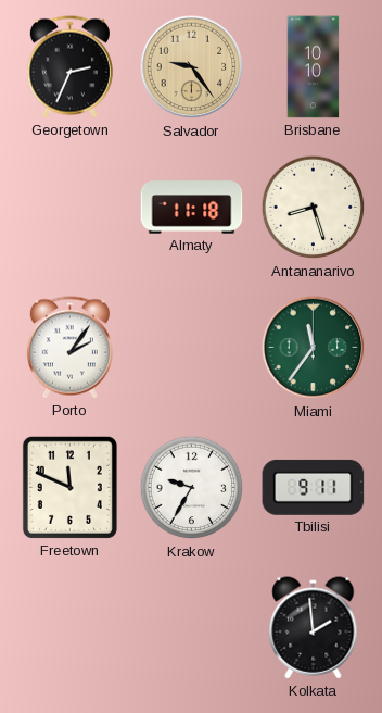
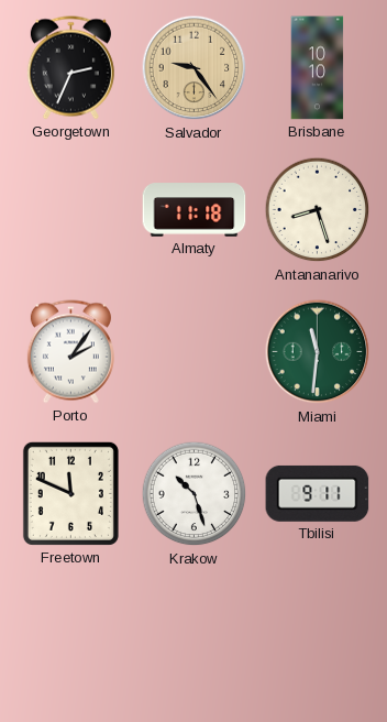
Miami: 11:36 -> 11:31
Krakow: 9:35 -> 10:27
Kolkata: 1:59 -> none
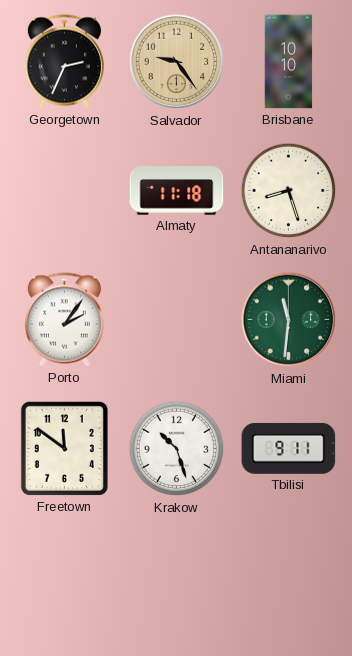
Freetown: 11:49 -> 11:51
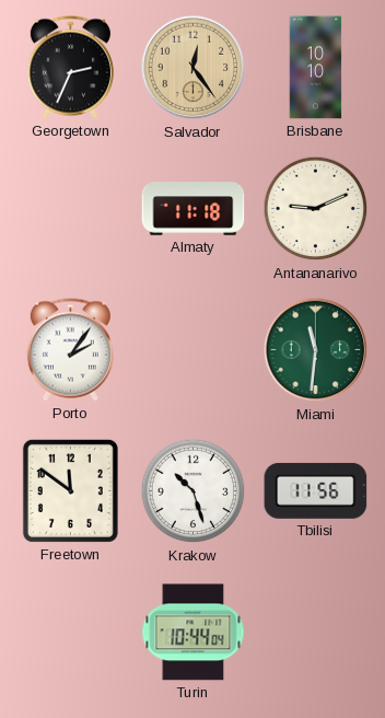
Salvador: 9:24 -> 12:24
Antananarivo: 8:27 -> 9:11
Tbilisi: 9:11 -> 11:56
Turin: none -> 10:44
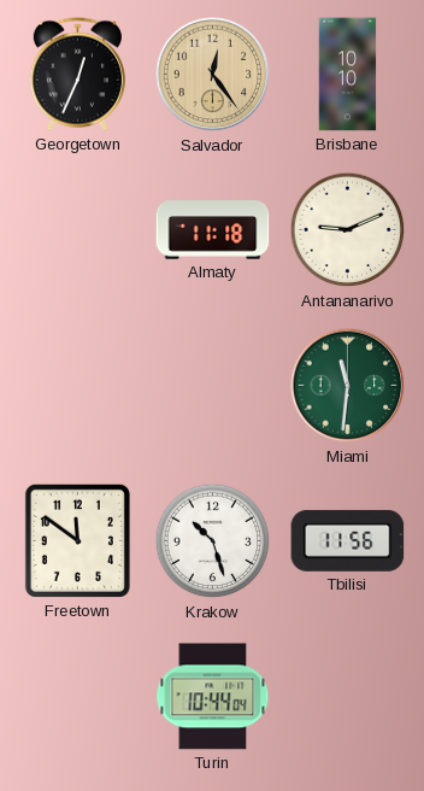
Georgetown: 2:34 -> 12:34
Porto: 2:06 -> none
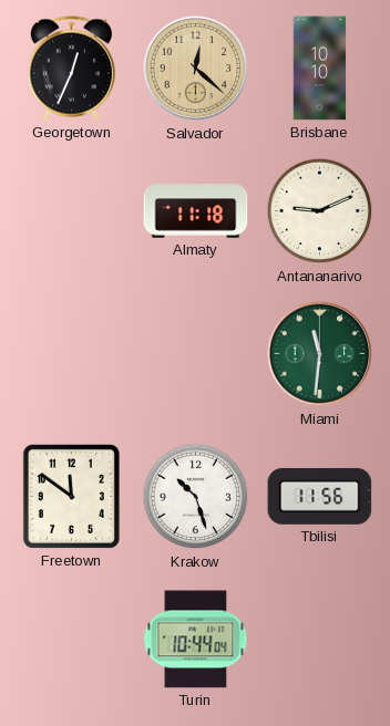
Salvador: 12:24 -> 12:22
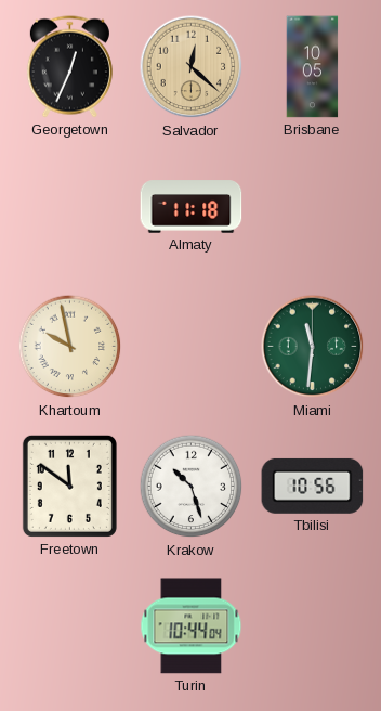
Brisbane: 10:10 -> 10:05
Antananarivo: 9:11 -> none
Khartoum: none -> 9:58
Tbilisi: 11:56 -> 10:56
